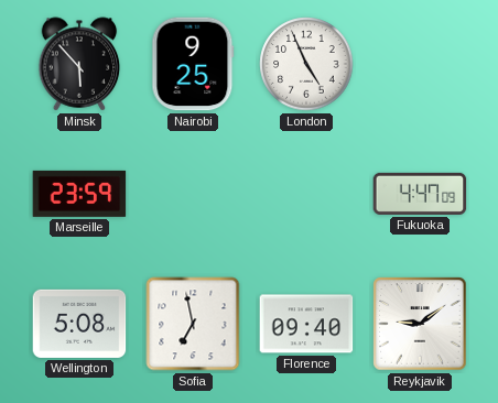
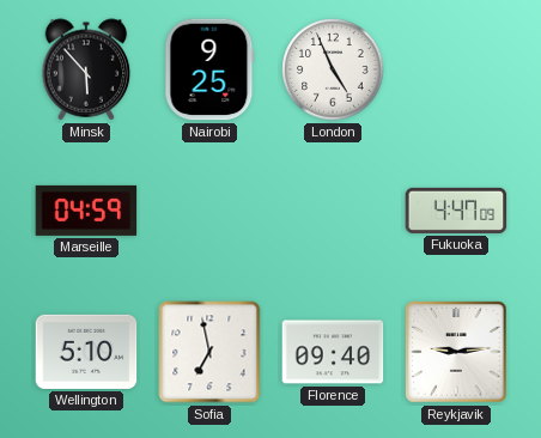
Marseille: 23:59 -> 04:59
Wellington: 5:08 -> 5:10
Reykjavik: 9:09 -> 9:14
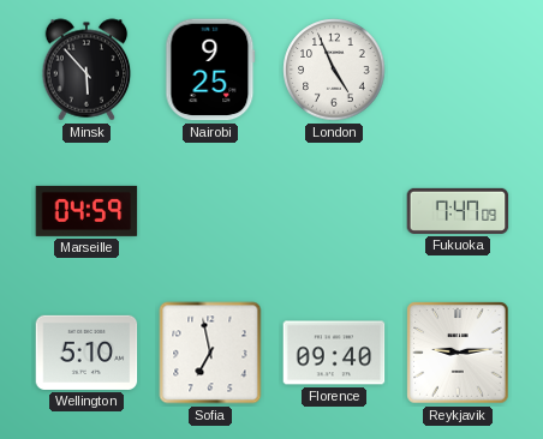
Fukuoka: 4:47 -> 7:47
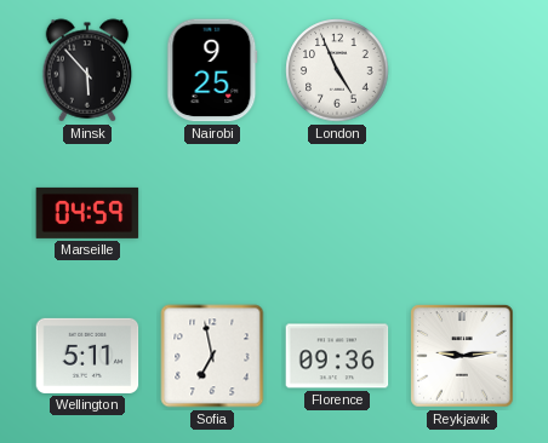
Fukuoka: 7:47 -> none
Wellington: 5:10 -> 5:11
Florence: 09:40 -> 09:36
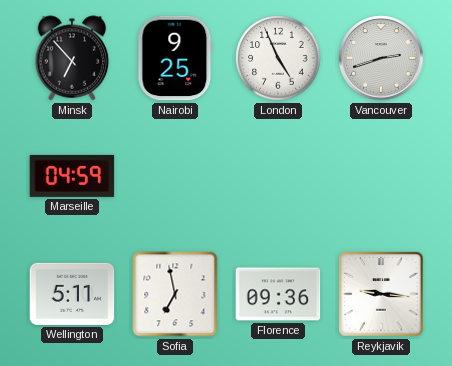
Minsk: 5:53 -> 6:53
Vancouver: none -> 2:42
Reykjavik: 9:14 -> 9:16
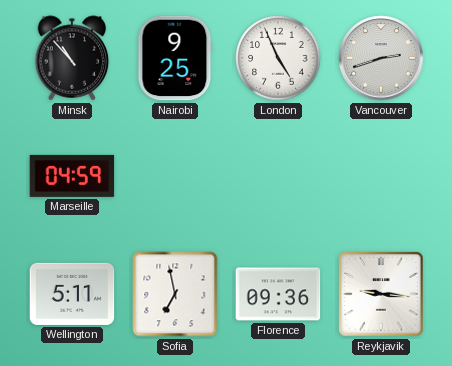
Minsk: 6:53 -> 10:53
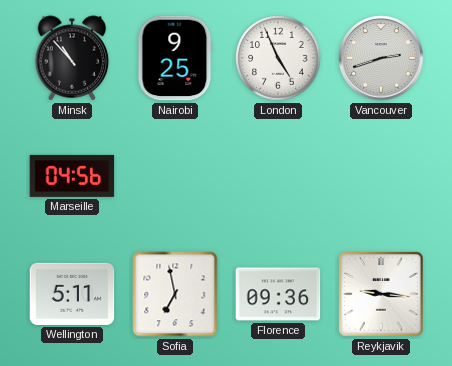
Marseille: 04:59 -> 04:56
